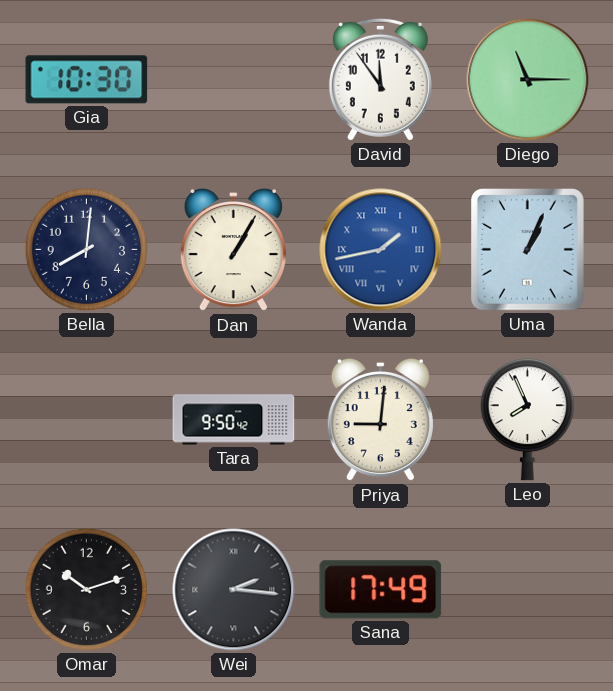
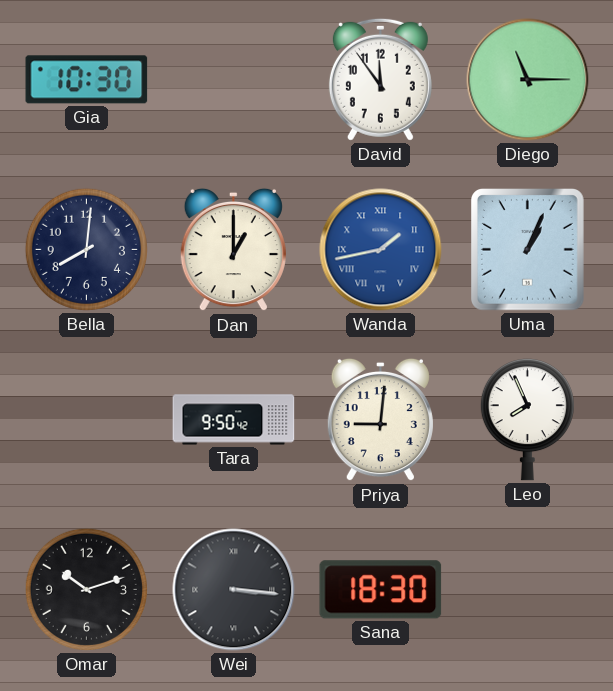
Dan: 1:05 -> 1:00
Wei: 2:16 -> 3:16
Sana: 17:49 -> 18:30
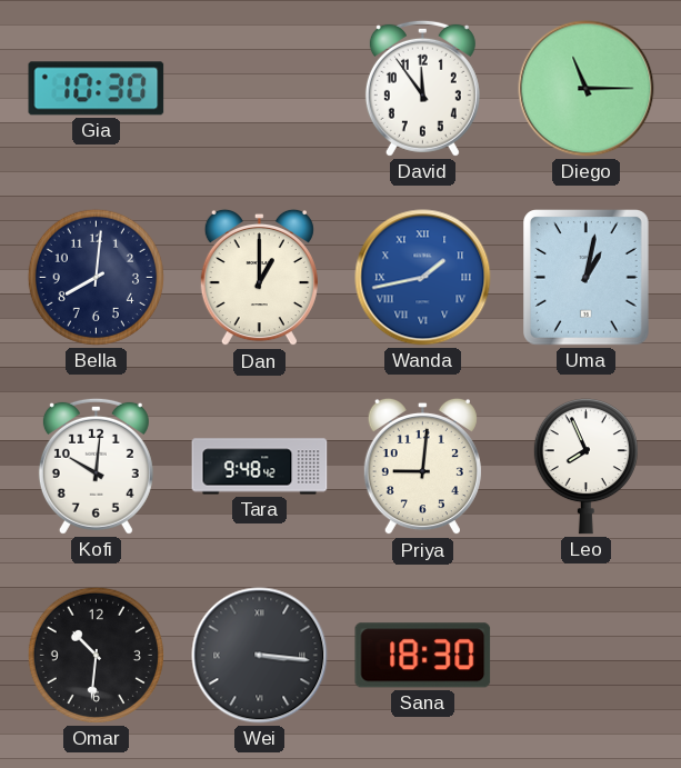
Uma: 1:04 -> 1:02
Kofi: none -> 10:01
Tara: 9:50 -> 9:48
Omar: 10:12 -> 10:31
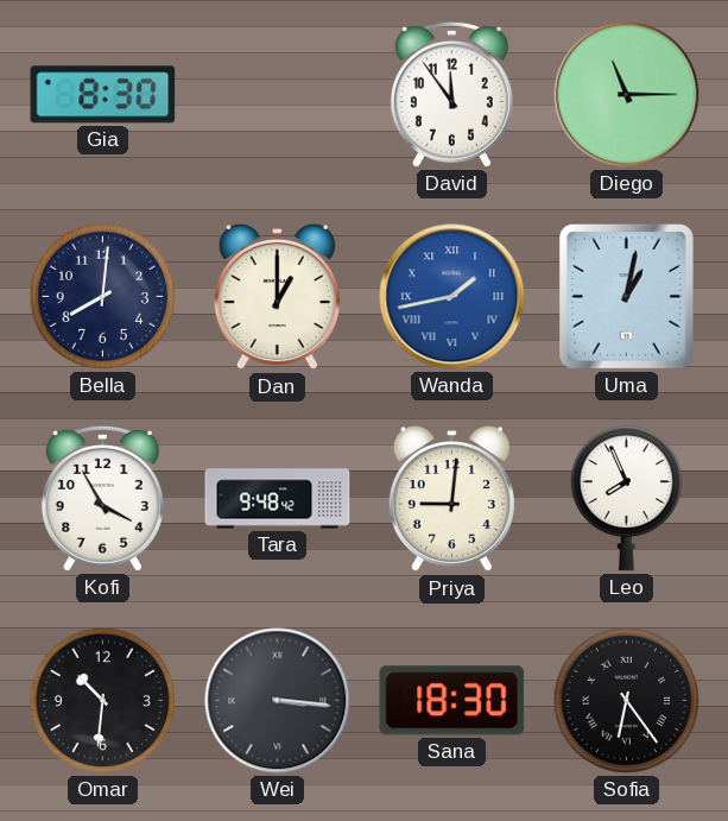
Gia: 10:30 -> 8:30
Kofi: 10:01 -> 3:55
Sofia: none -> 6:24
